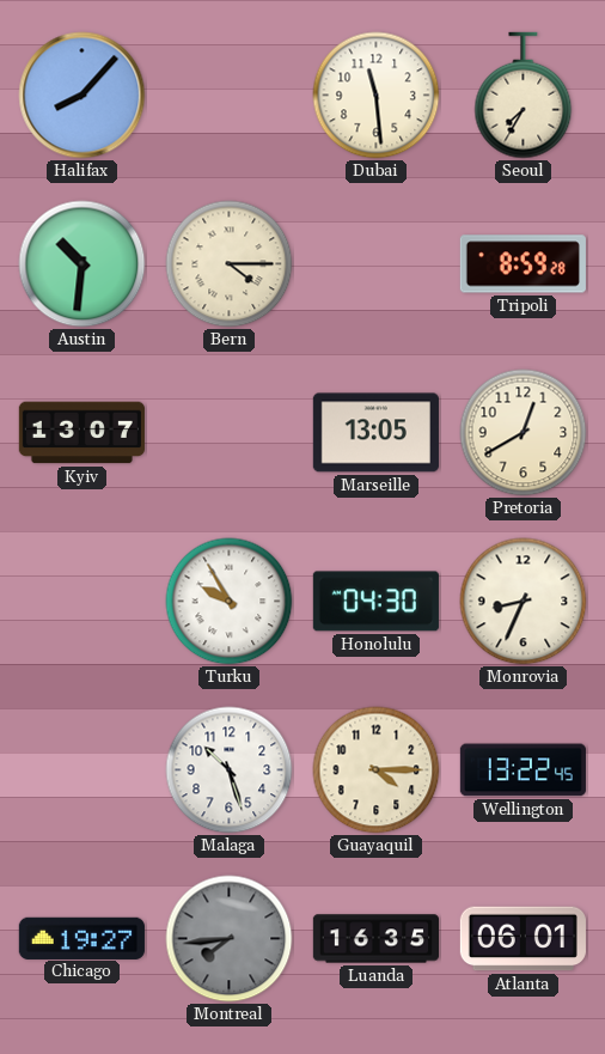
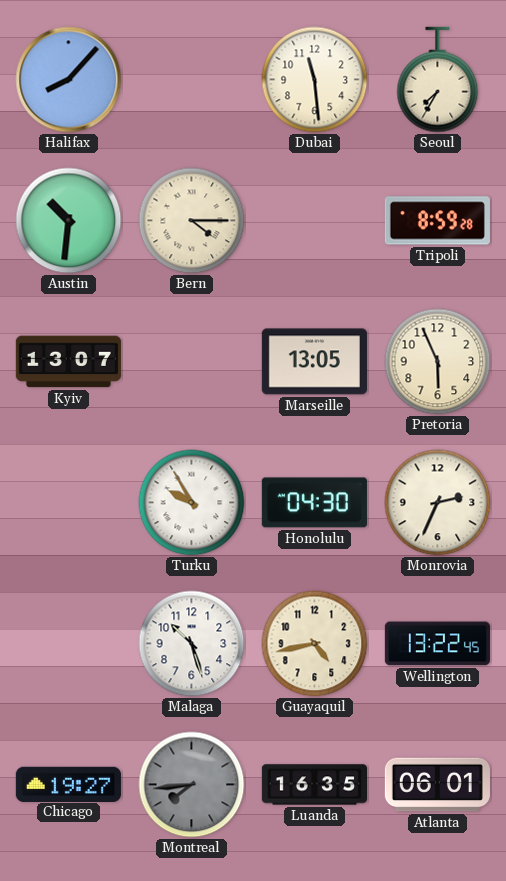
Pretoria: 12:40 -> 5:56
Monrovia: 8:34 -> 2:34
Guayaquil: 4:15 -> 4:43
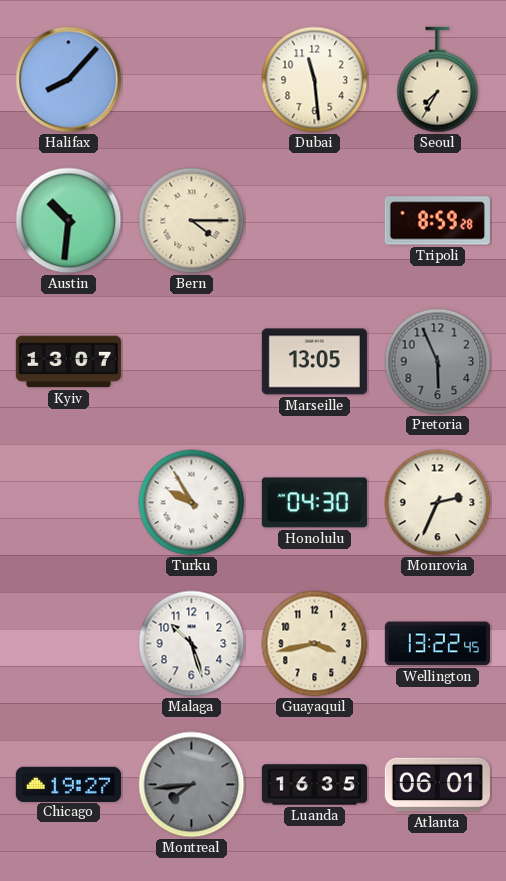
Pretoria dial: cream -> grey
Guayaquil: 4:43 -> 3:43
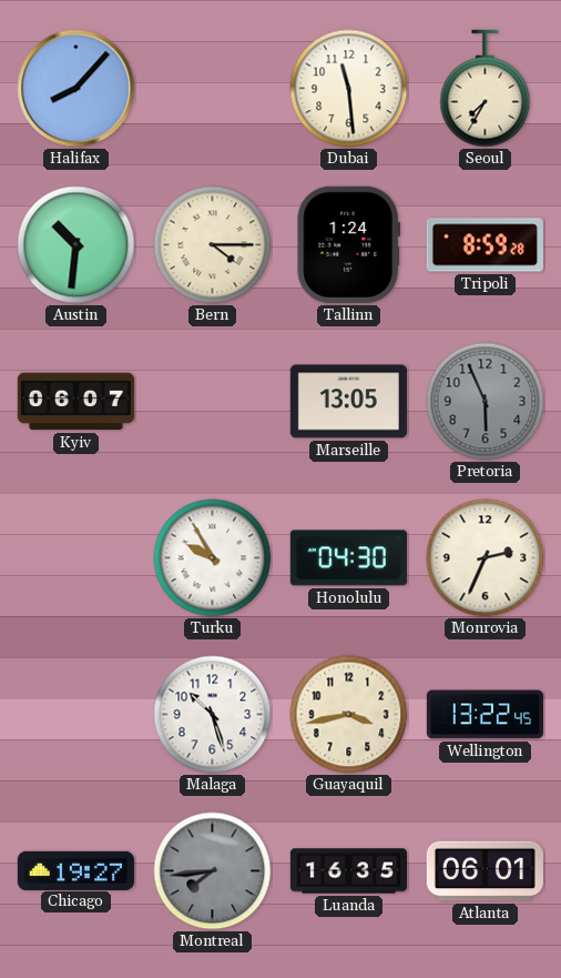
Tallinn: none -> 1:24
Kyiv: 13:07 -> 06:07
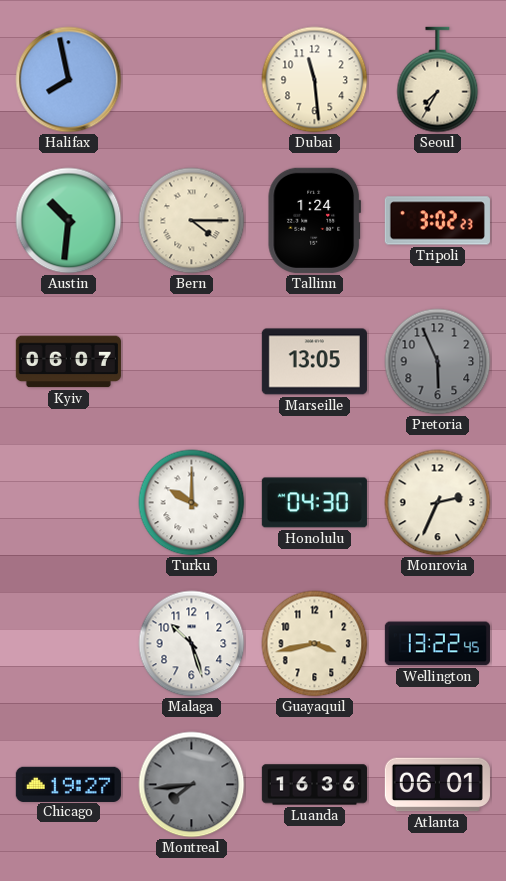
Halifax: 8:07 -> 7:58
Tripoli: 8:59 -> 3:02
Turku: 9:55 -> 10:00
Luanda: 16:35 -> 16:36
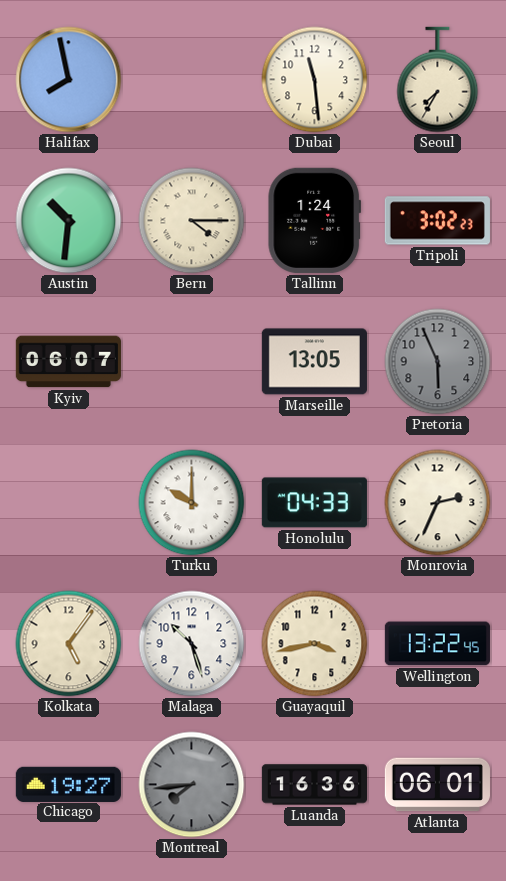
Honolulu: 04:30 -> 04:33
Kolkata: none -> 5:06
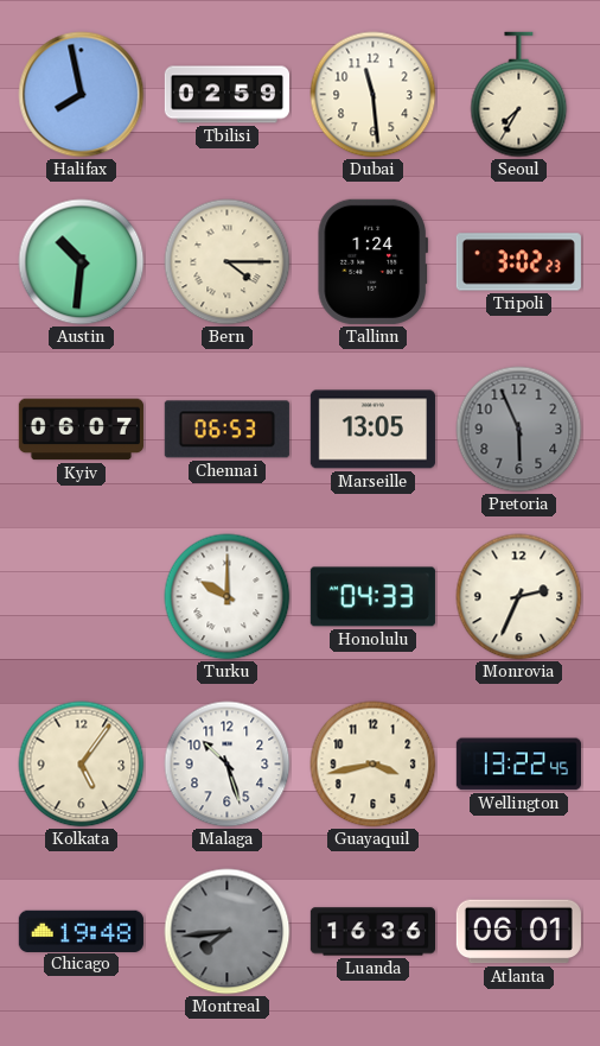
Tbilisi: none -> 02:59
Chennai: none -> 06:53
Chicago: 19:27 -> 19:48
